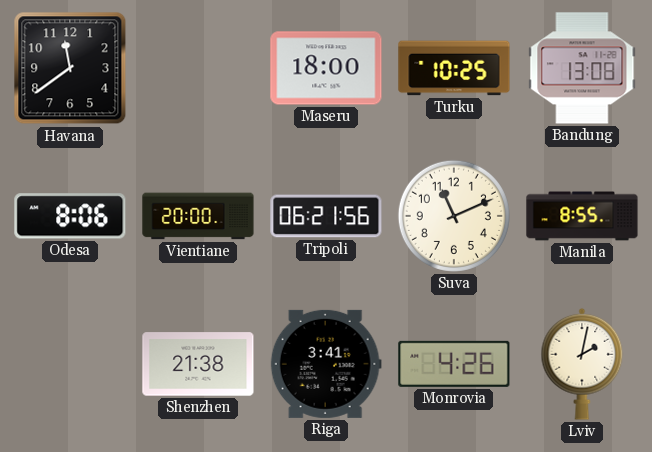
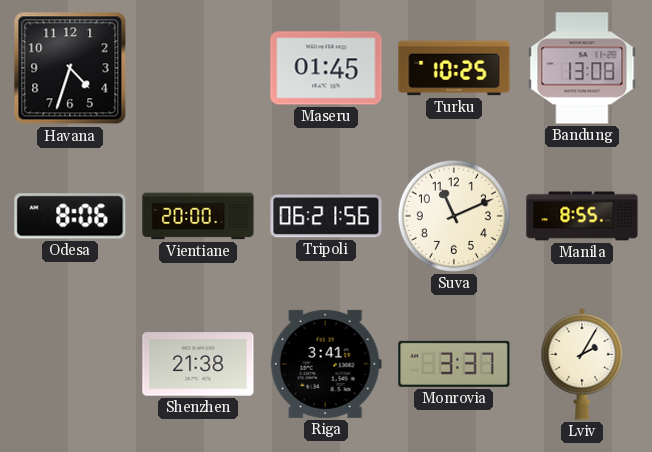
Havana: 11:39 -> 4:33
Maseru: 18:00 -> 01:45
Monrovia: 4:26 -> 3:37
Lviv: 2:02 -> 2:05
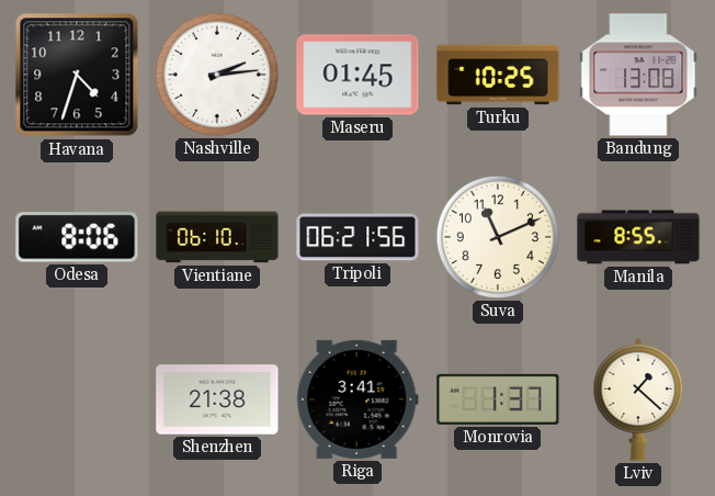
Nashville: none -> 2:14
Vientiane: 20:00 -> 06:10
Monrovia: 3:37 -> 1:37
Lviv: 2:05 -> 1:22
